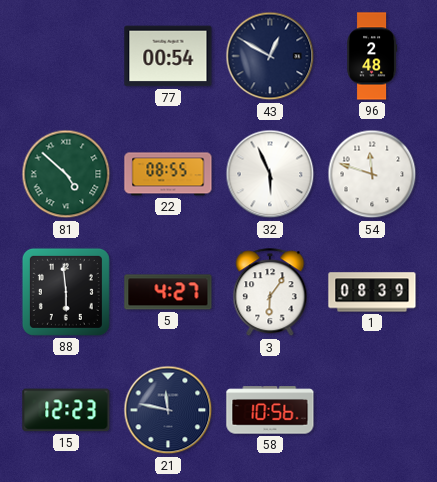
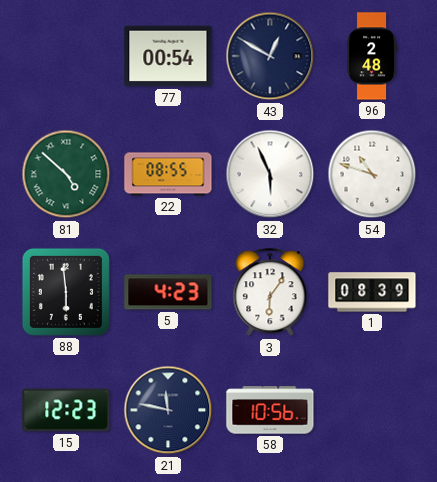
54: 11:48 -> 10:48
5: 4:27 -> 4:23
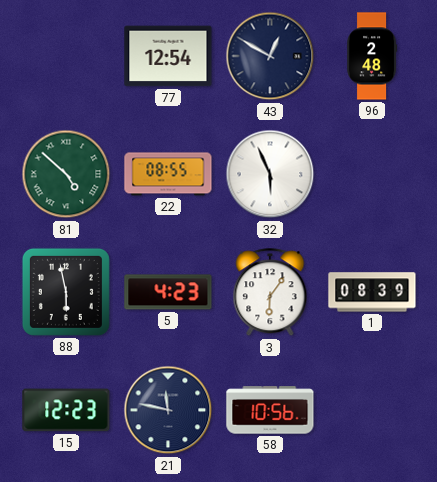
77: 00:54 -> 12:54
54: 10:48 -> none
88: 5:59 -> 5:58
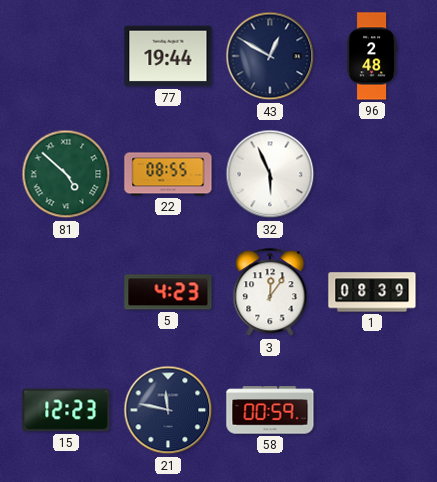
77: 12:54 -> 19:44
88: 5:58 -> none
3: 6:06 -> 12:06
58: 10:56 -> 00:59
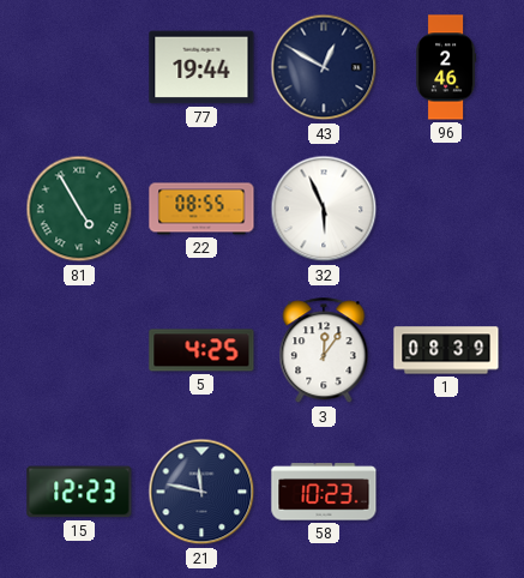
96: 2:48 -> 2:46
81: 4:52 -> 4:55
5: 4:23 -> 4:25
58: 00:59 -> 10:23
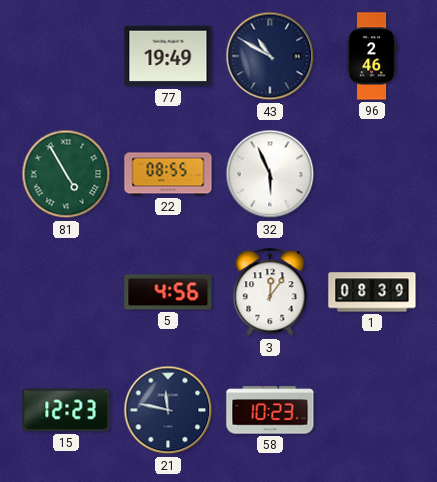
77: 19:44 -> 19:49
43: 12:50 -> 10:50
5: 4:25 -> 4:56
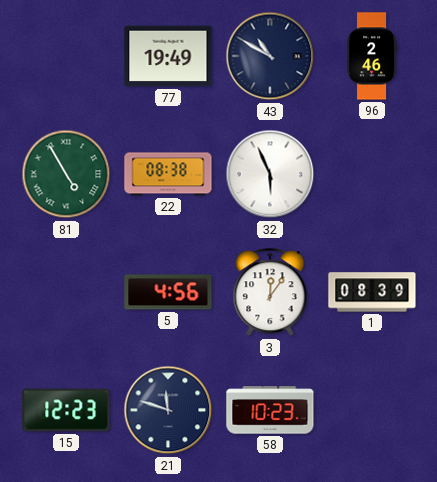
22: 08:55 -> 08:38
21: 11:47 -> 11:48
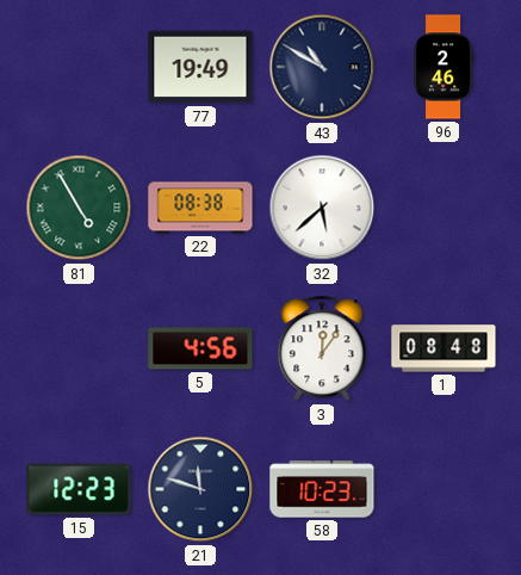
32: 5:56 -> 5:38
1: 08:39 -> 08:48
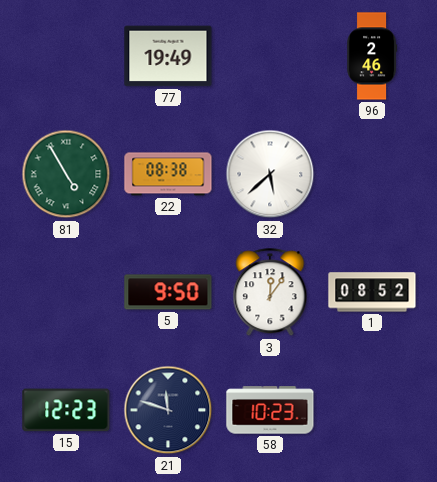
43: 10:50 -> none
5: 4:56 -> 9:50
1: 08:48 -> 08:52
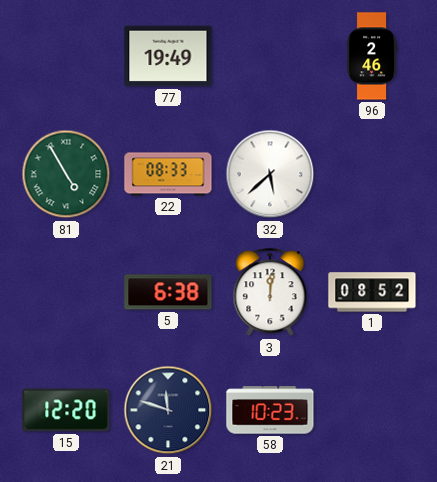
22: 08:38 -> 08:33
5: 9:50 -> 6:38
3: 12:06 -> 12:01
15: 12:23 -> 12:20
